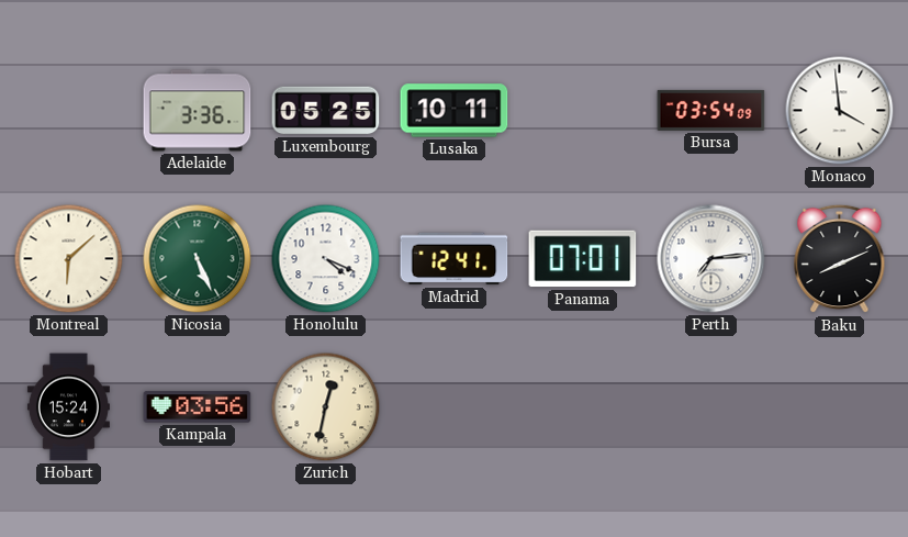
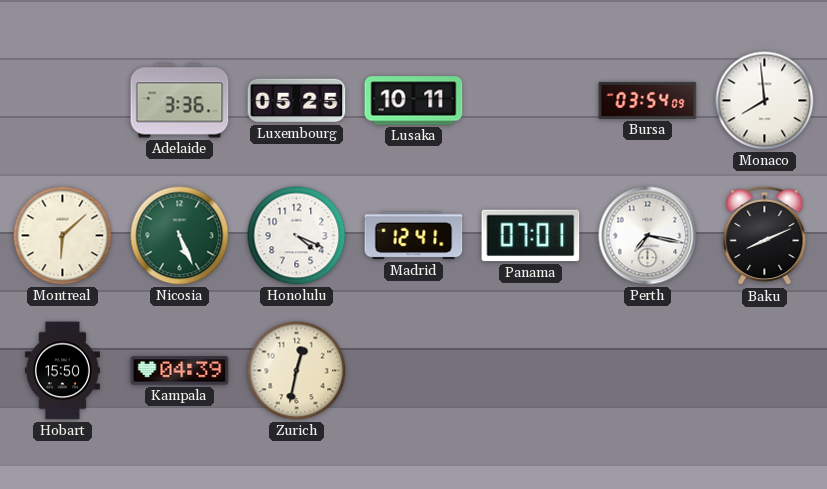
Monaco: 3:59 -> 7:59
Perth: 7:14 -> 7:17
Hobart: 15:24 -> 15:50
Kampala: 03:56 -> 04:39
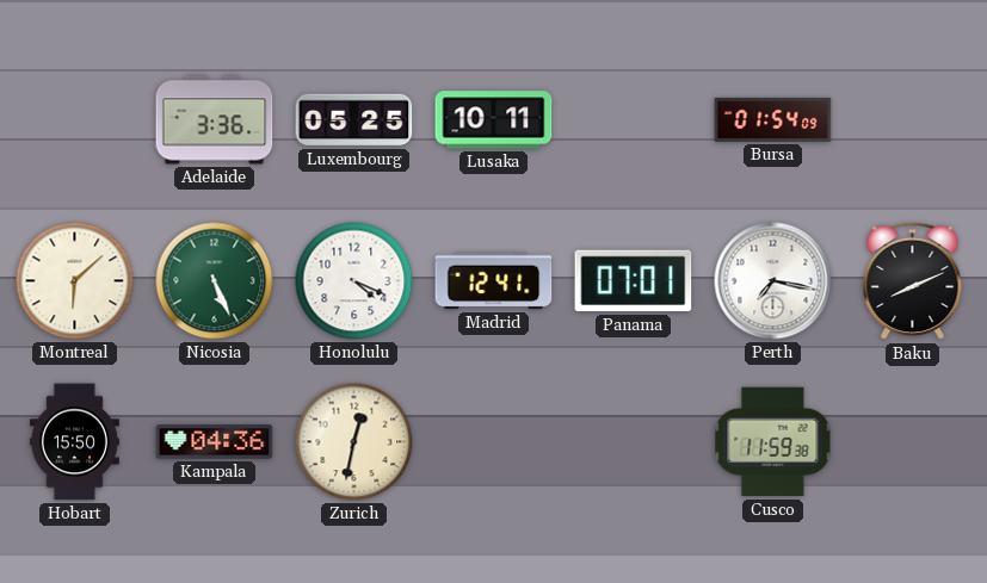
Bursa: 03:54 -> 01:54
Monaco: 7:59 -> none
Kampala: 04:39 -> 04:36
Cusco: none -> 11:59
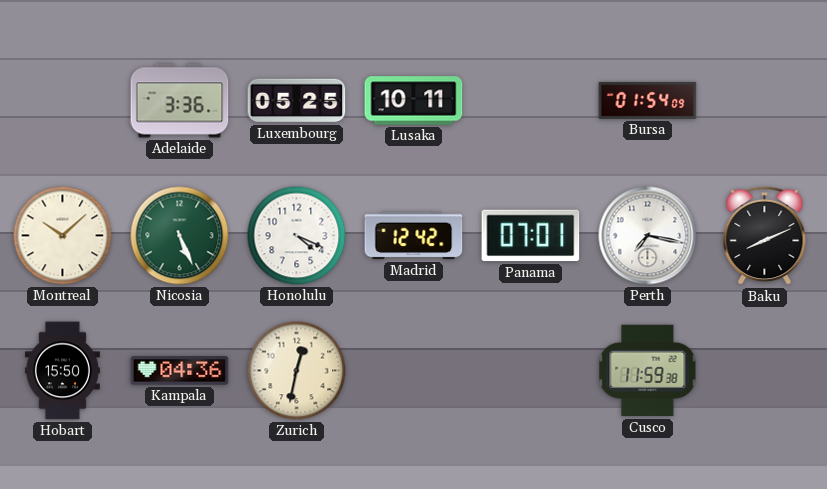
Montreal: 6:08 -> 10:08
Madrid: 12:41 -> 12:42
